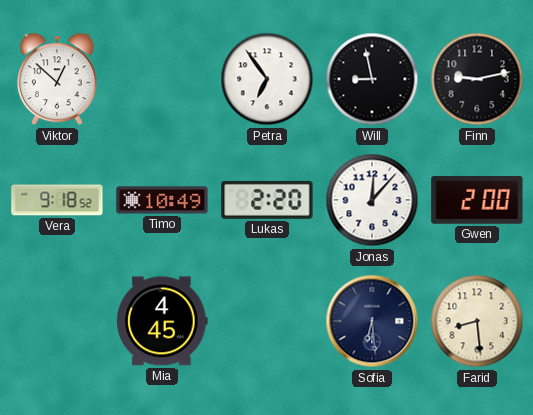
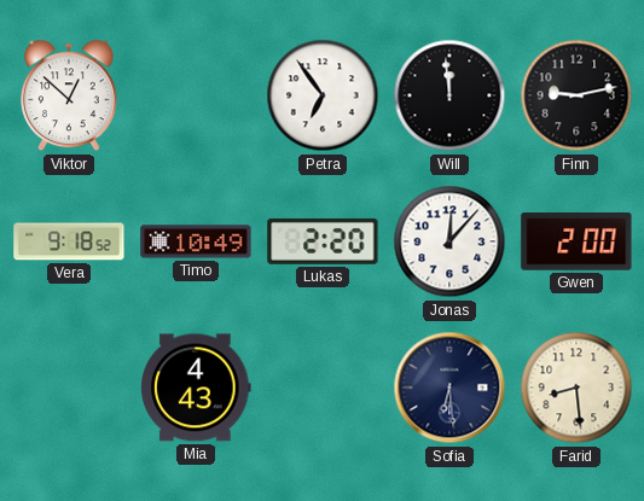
Will: 8:58 -> 11:59
Mia: 4:45 -> 4:43
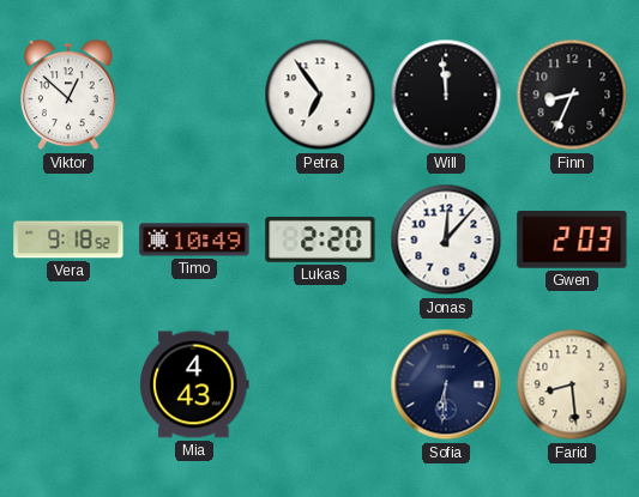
Finn: 9:13 -> 8:34
Gwen: 2:00 -> 2:03
Sofia: 6:29 -> 6:31
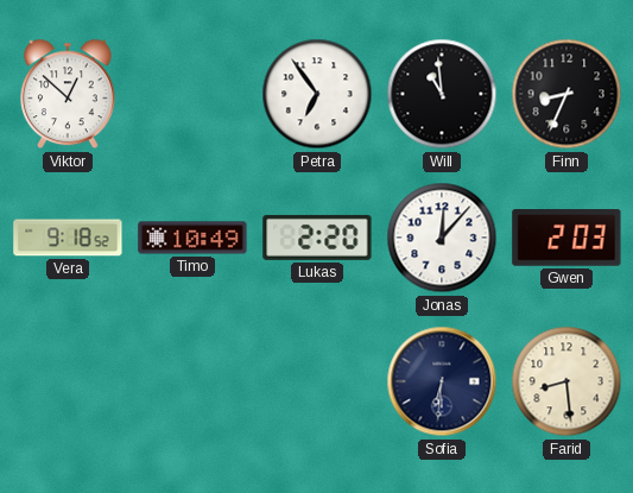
Will: 11:59 -> 10:59
Mia: 4:43 -> none
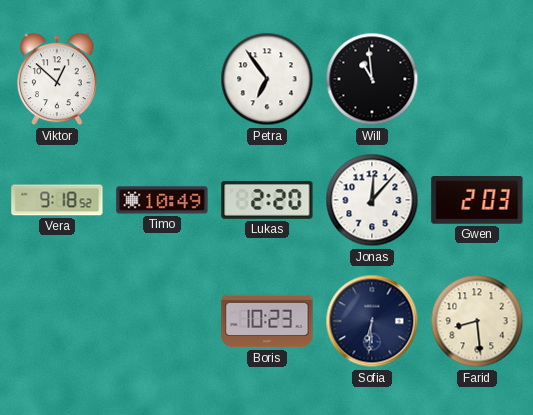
Finn: 8:34 -> none
Boris: none -> 10:23
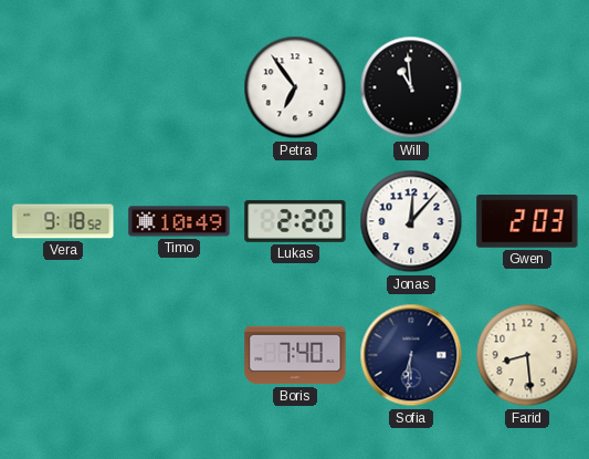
Viktor: 12:52 -> none
Boris: 10:23 -> 7:40
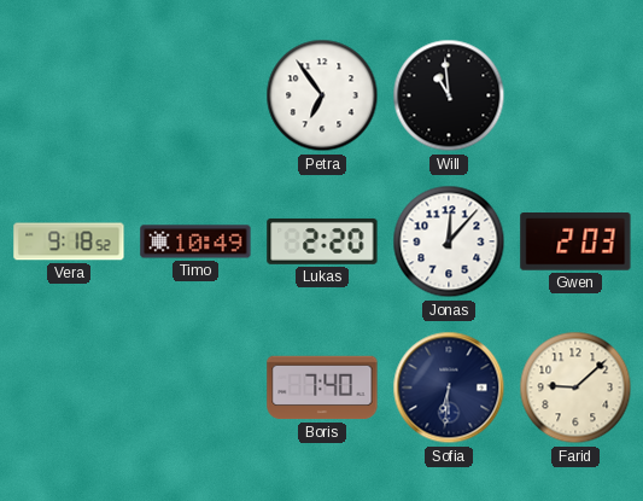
Farid: 8:29 -> 9:08
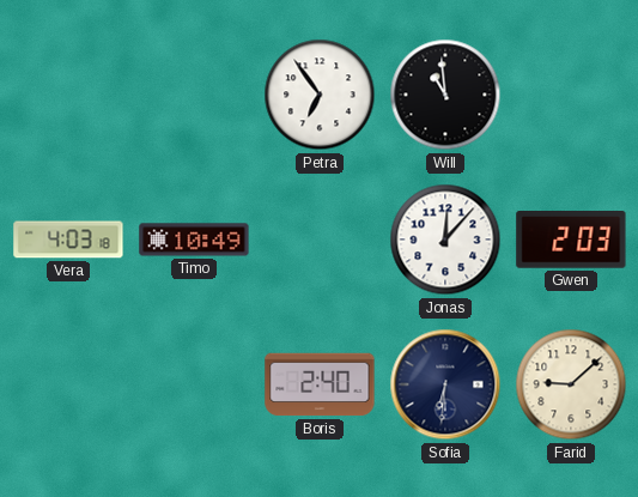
Vera: 9:18 -> 4:03
Lukas: 2:20 -> none
Boris: 7:40 -> 2:40
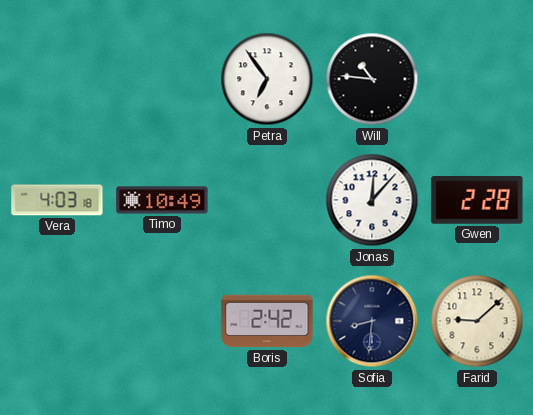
Will: 10:59 -> 10:46
Gwen: 2:03 -> 2:28
Boris: 2:40 -> 2:42
Sofia: 6:31 -> 8:31
